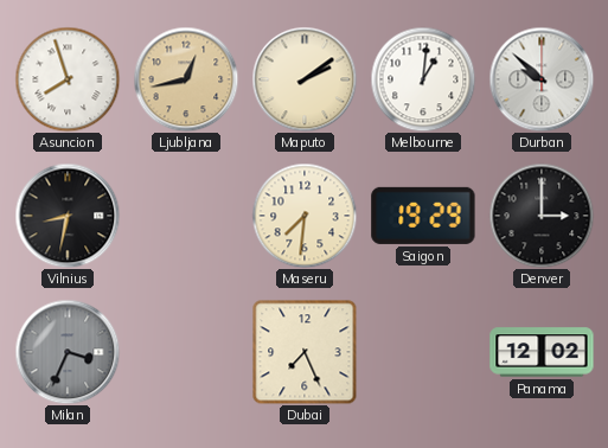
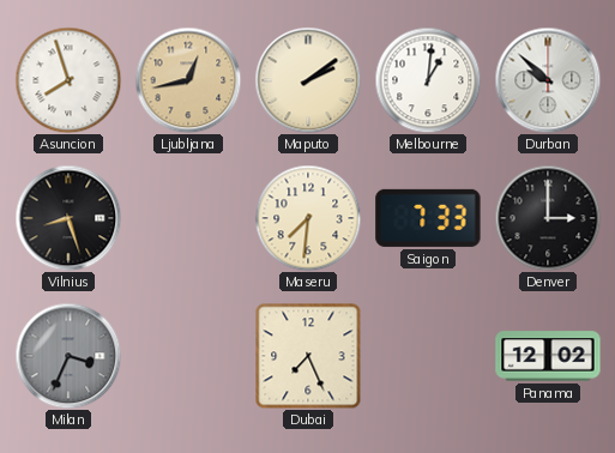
Vilnius: 8:32 -> 8:27
Saigon: 19:29 -> 7:33
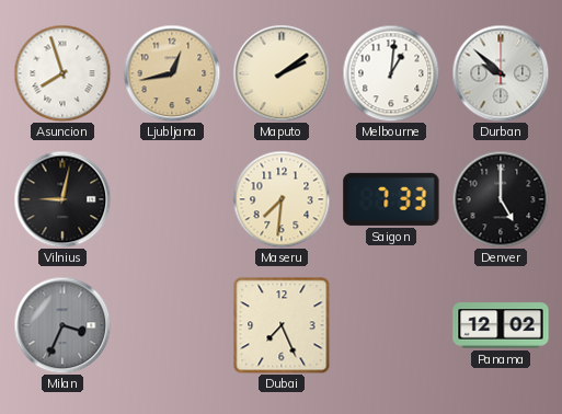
Vilnius: 8:27 -> 9:02
Denver: 3:00 -> 5:00
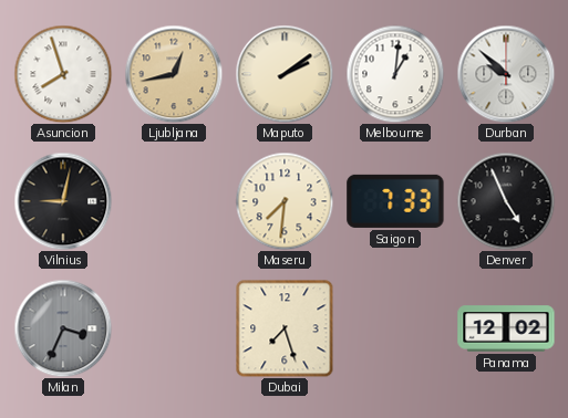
Denver: 5:00 -> 4:56
Dubai: 7:26 -> 7:27
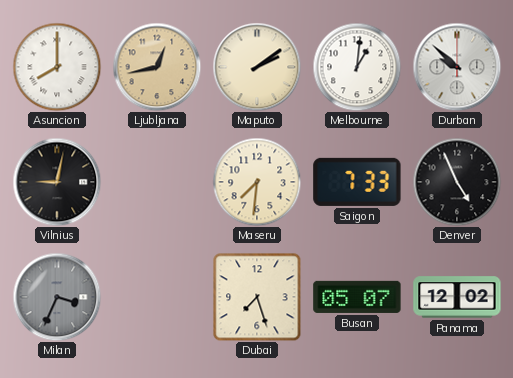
Asuncion: 7:57 -> 8:00
Busan: none -> 05:07
